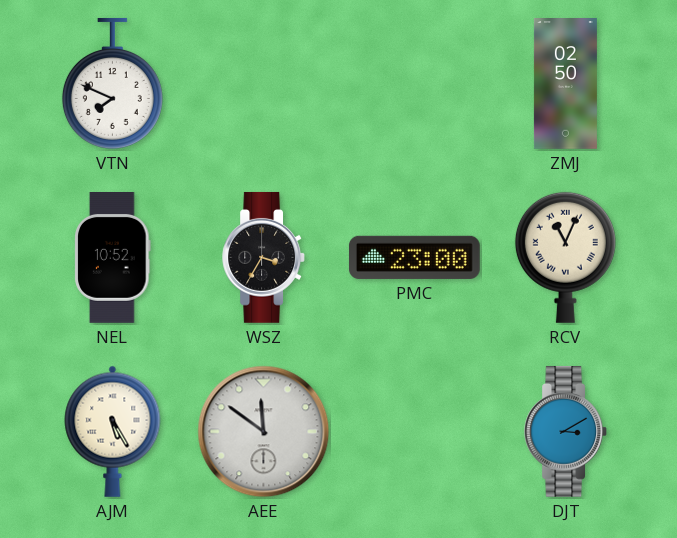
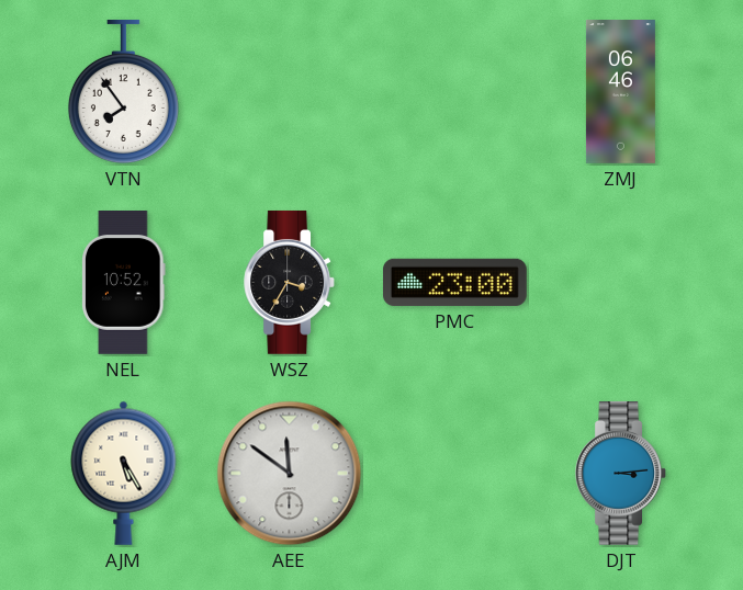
VTN: 7:49 -> 7:54
ZMJ: 02:50 -> 06:46
RCV: 11:04 -> none
DJT: 3:10 -> 3:14
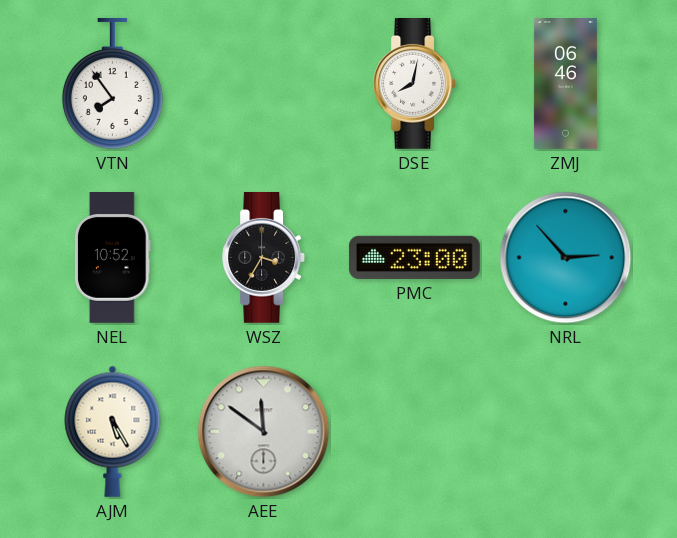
DSE: none -> 8:02
NRL: none -> 2:53
DJT: 3:14 -> none
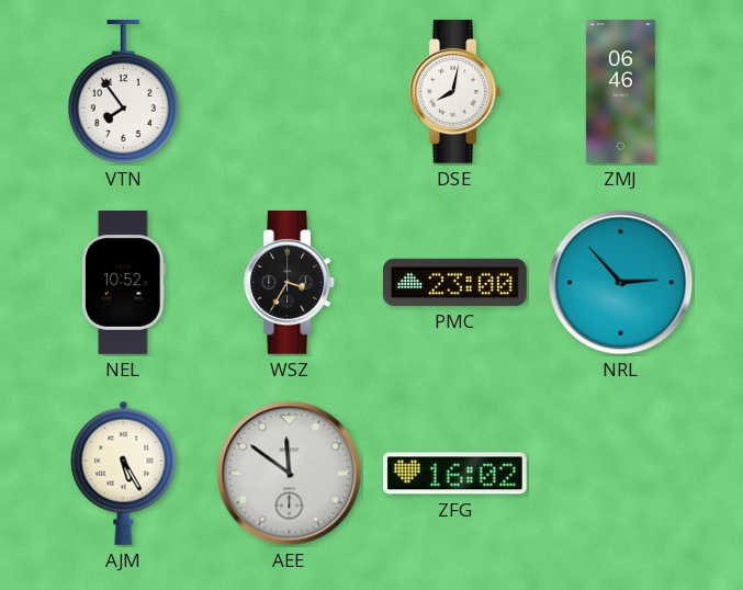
ZFG: none -> 16:02
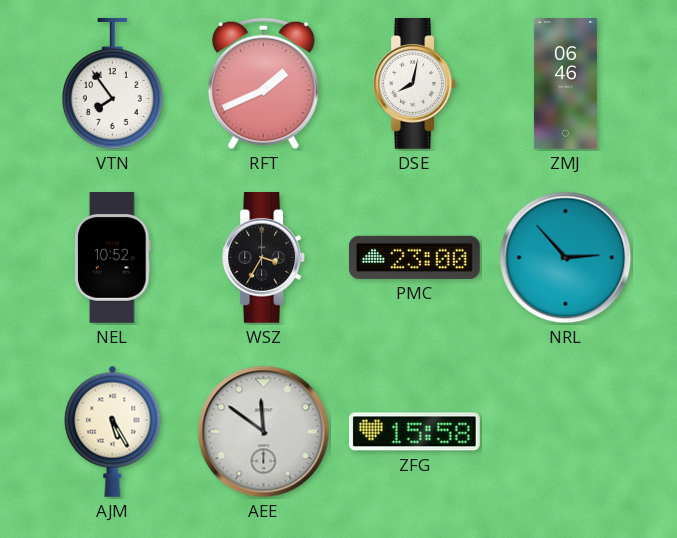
RFT: none -> 1:41
ZFG: 16:02 -> 15:58
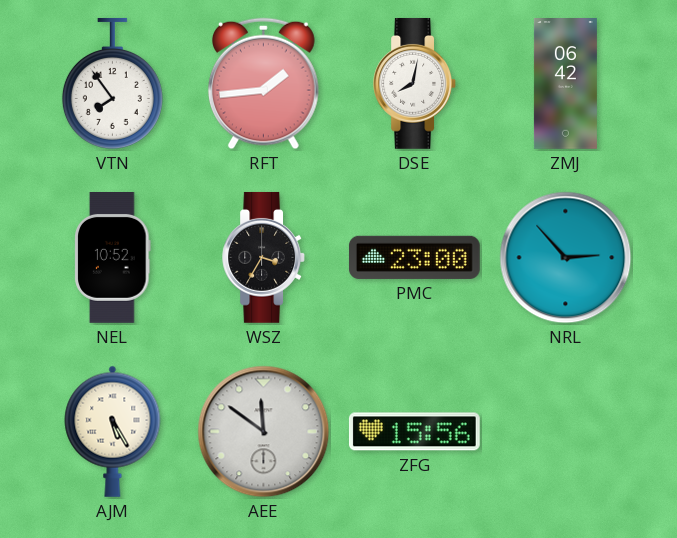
RFT: 1:41 -> 1:44
ZMJ: 06:46 -> 06:42
ZFG: 15:58 -> 15:56
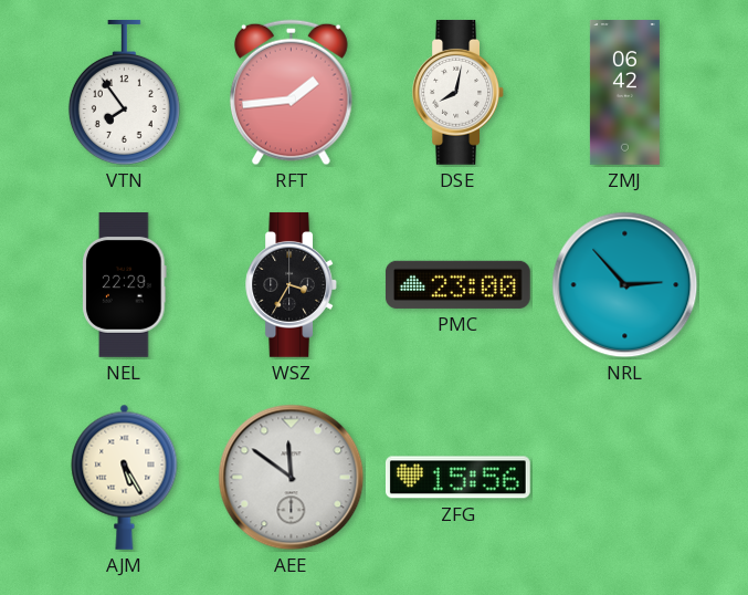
NEL: 10:52 -> 22:29
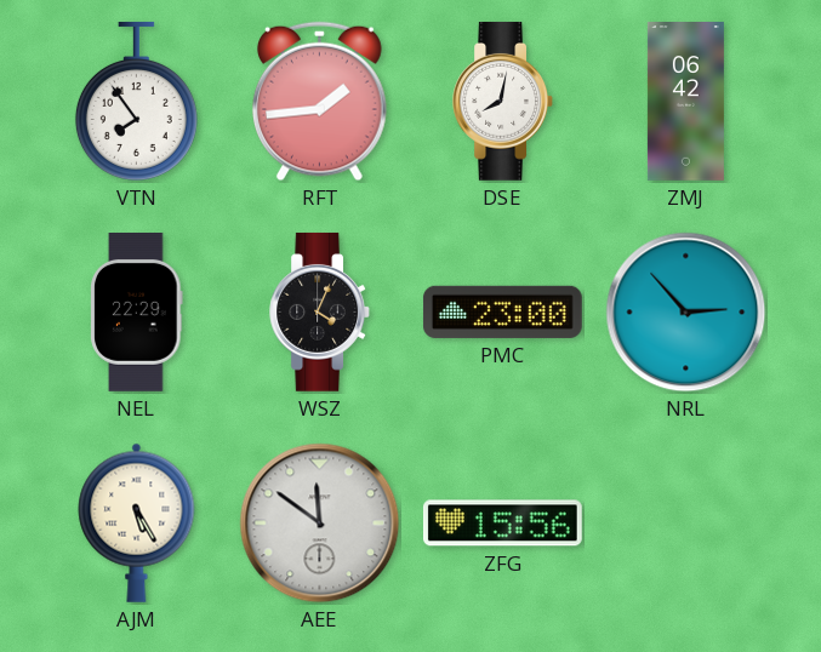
WSZ: 3:35 -> 4:04
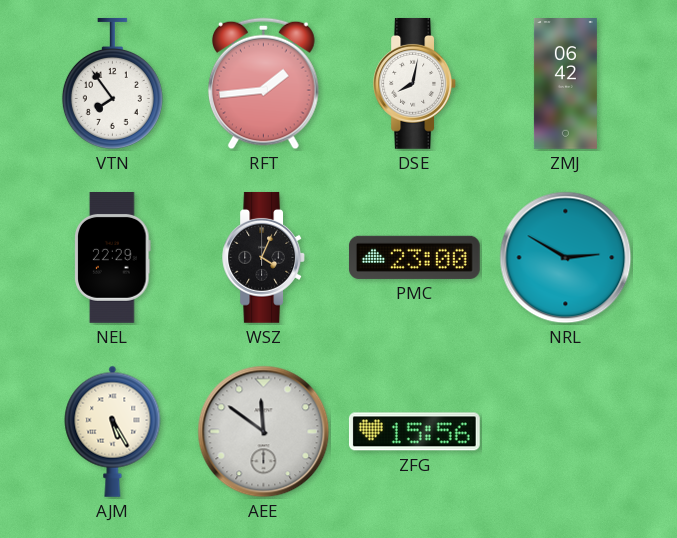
NRL: 2:53 -> 2:50
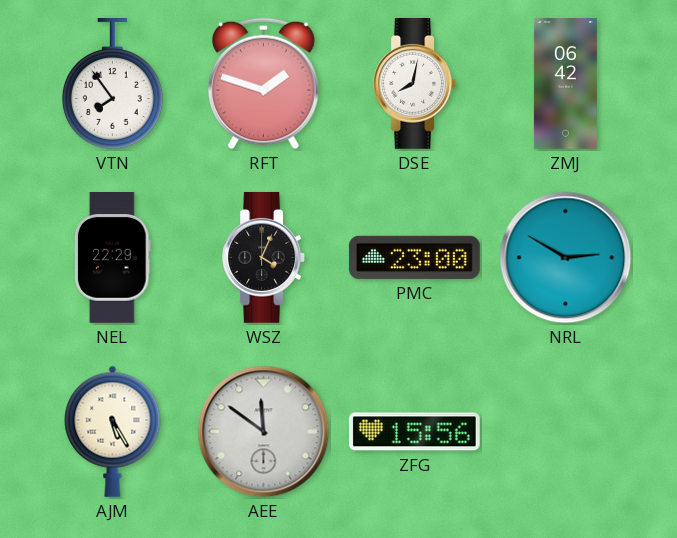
RFT: 1:44 -> 1:48
